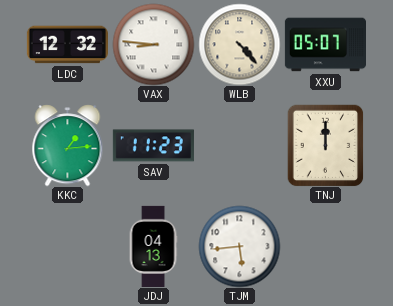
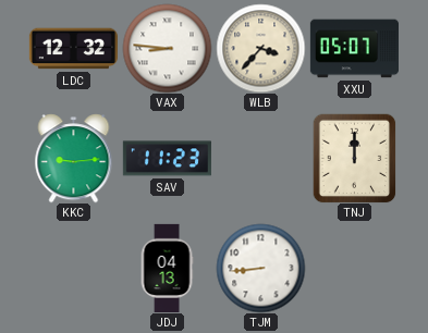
WLB: 4:23 -> 3:37
KKC: 1:14 -> 9:14
TJM: 5:44 -> 8:44
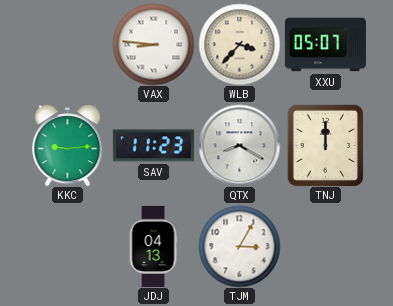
LDC: 12:32 -> none
QTX: none -> 8:20
TJM: 8:44 -> 3:05
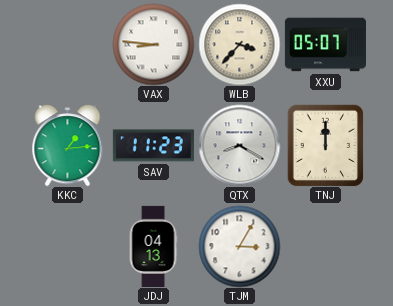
KKC: 9:14 -> 1:14
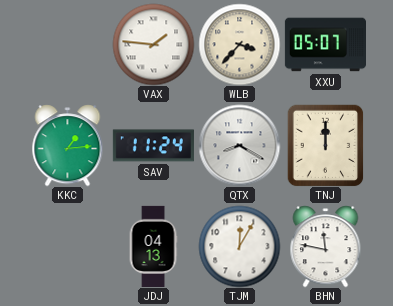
VAX: 8:46 -> 1:46
SAV: 11:23 -> 11:24
TJM: 3:05 -> 12:05
BHN: none -> 11:47
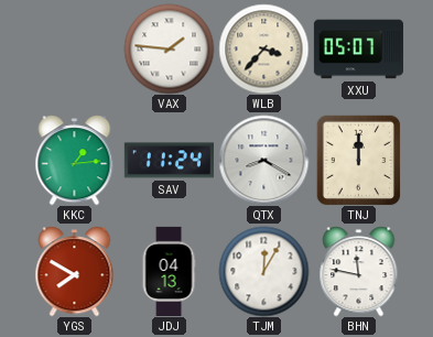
YGS: none -> 7:50
